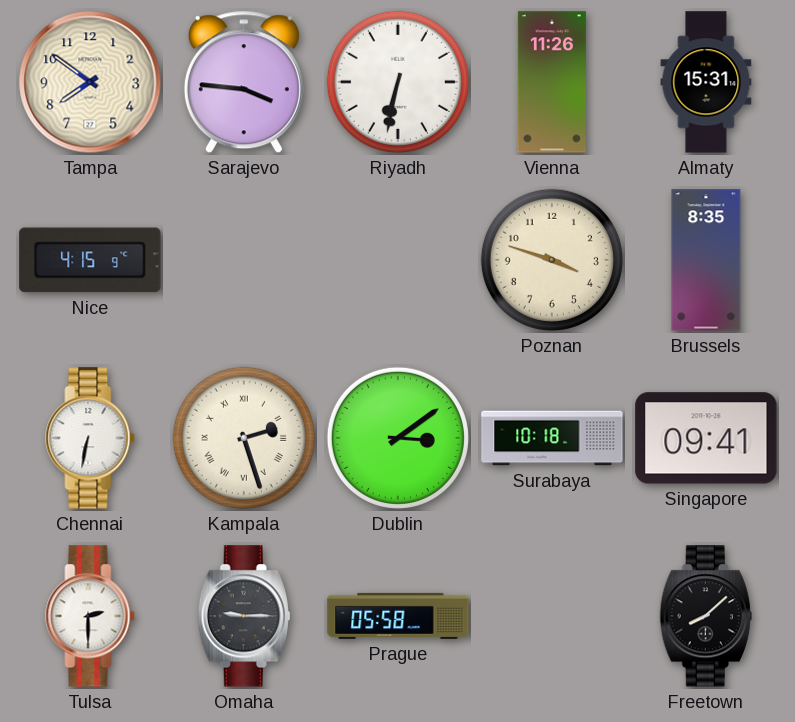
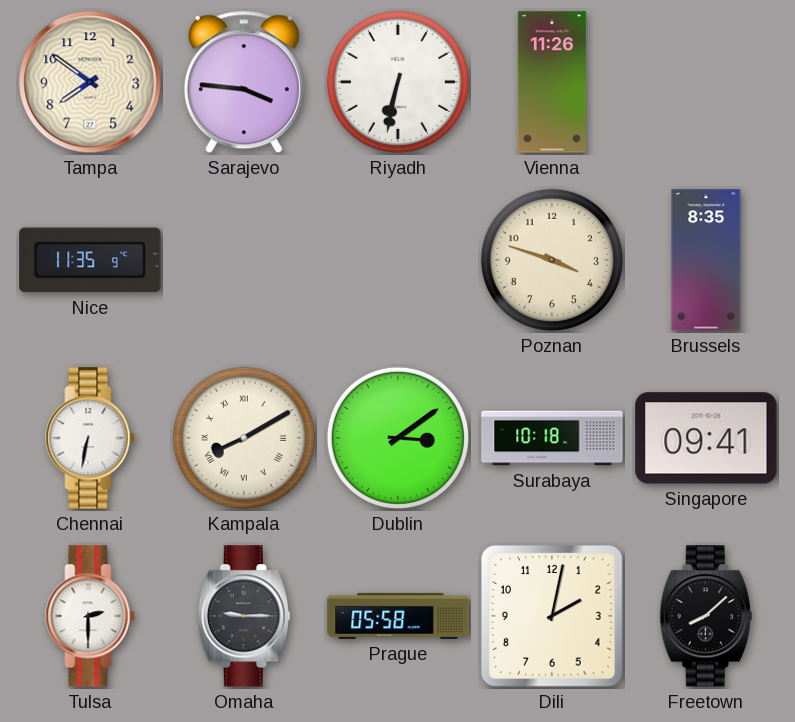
Almaty: 15:31 -> none
Nice: 4:15 -> 11:35
Kampala: 2:27 -> 8:10
Dili: none -> 2:02
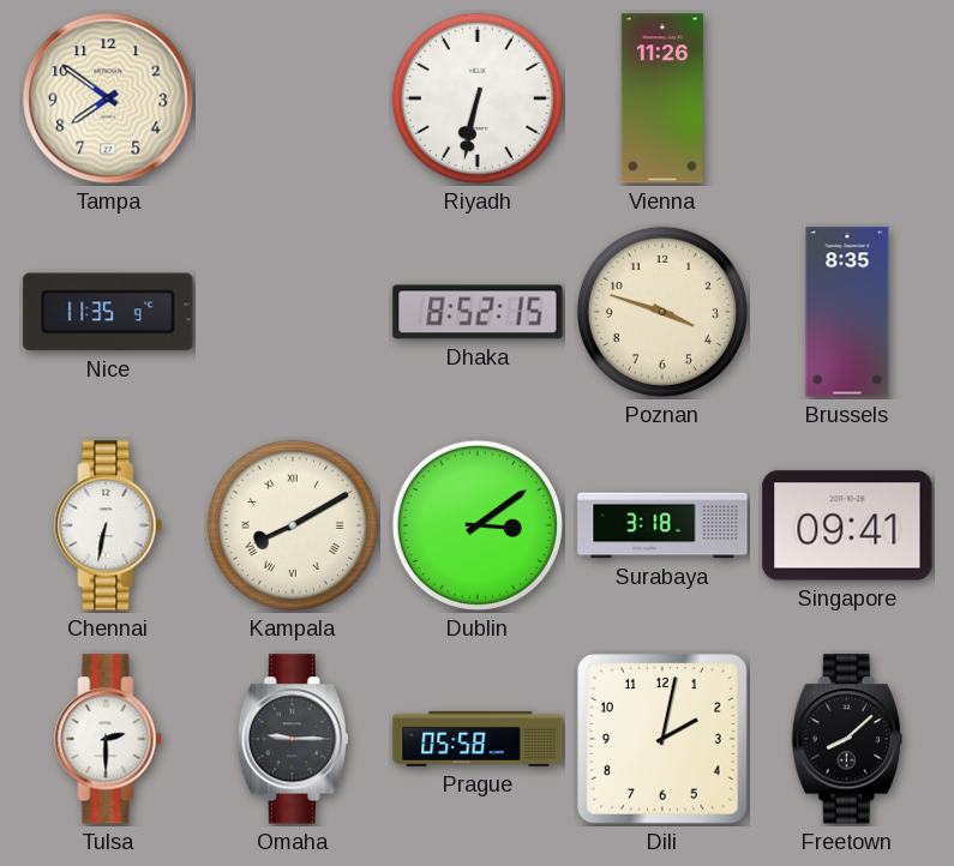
Sarajevo: 3:46 -> none
Dhaka: none -> 8:52
Surabaya: 10:18 -> 3:18
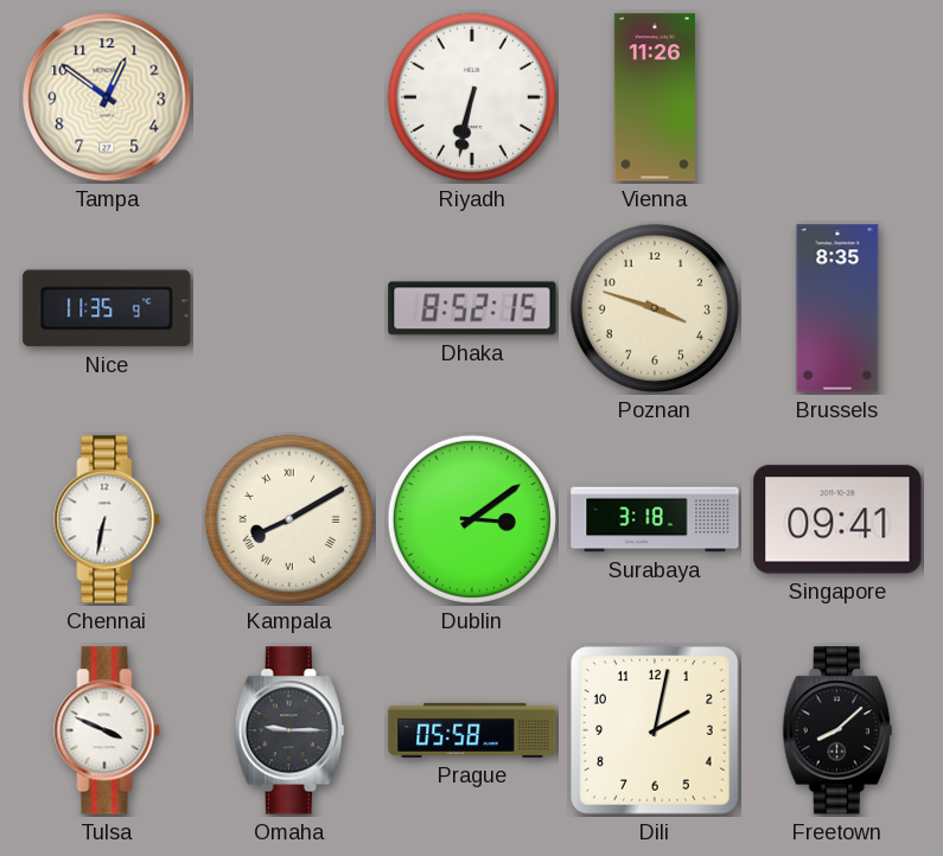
Tampa: 7:51 -> 12:51
Tulsa: 2:30 -> 3:49
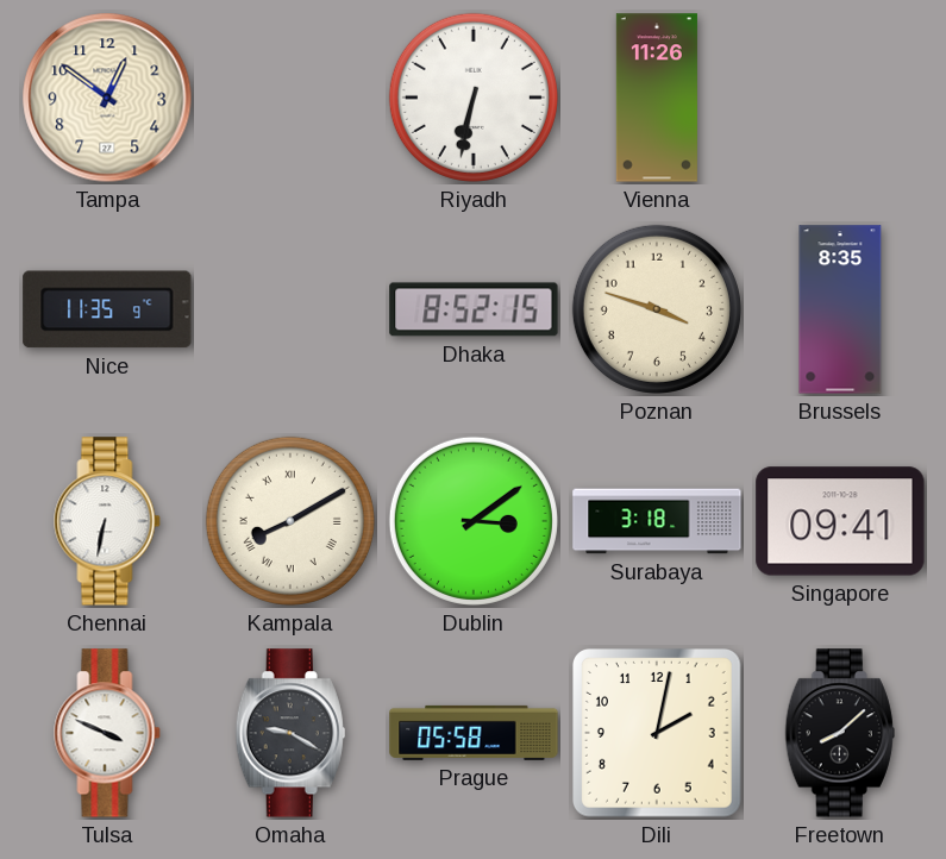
Omaha: 9:15 -> 9:20
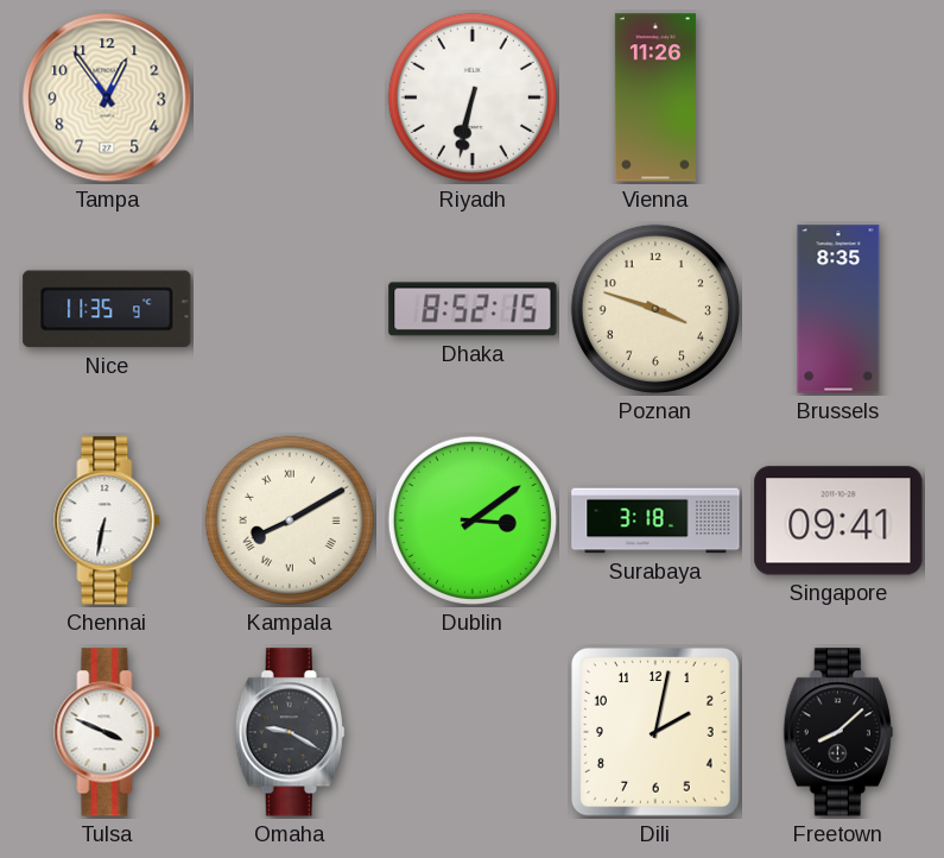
Tampa: 12:51 -> 12:54
Prague: 05:58 -> none
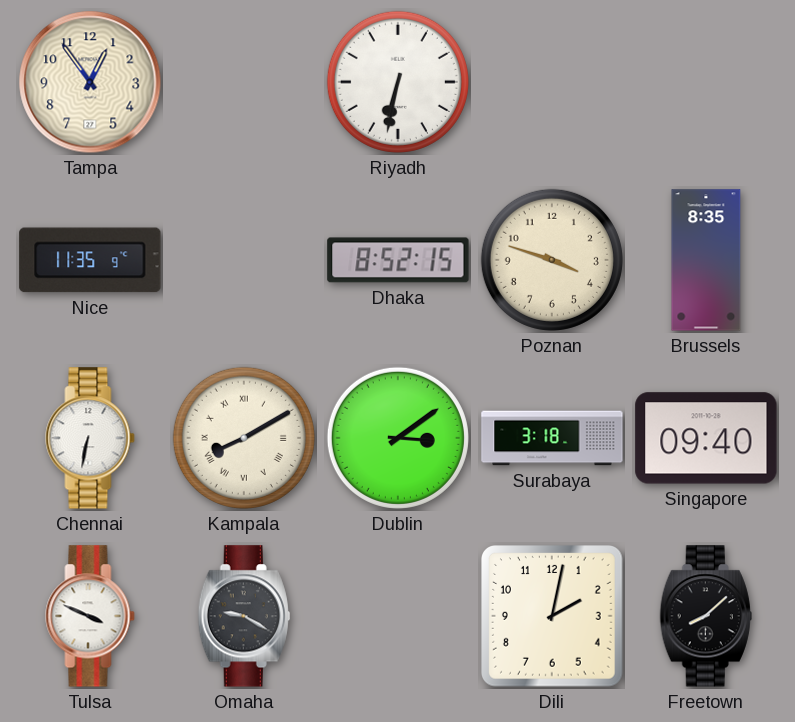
Vienna: 11:26 -> none
Singapore: 09:41 -> 09:40
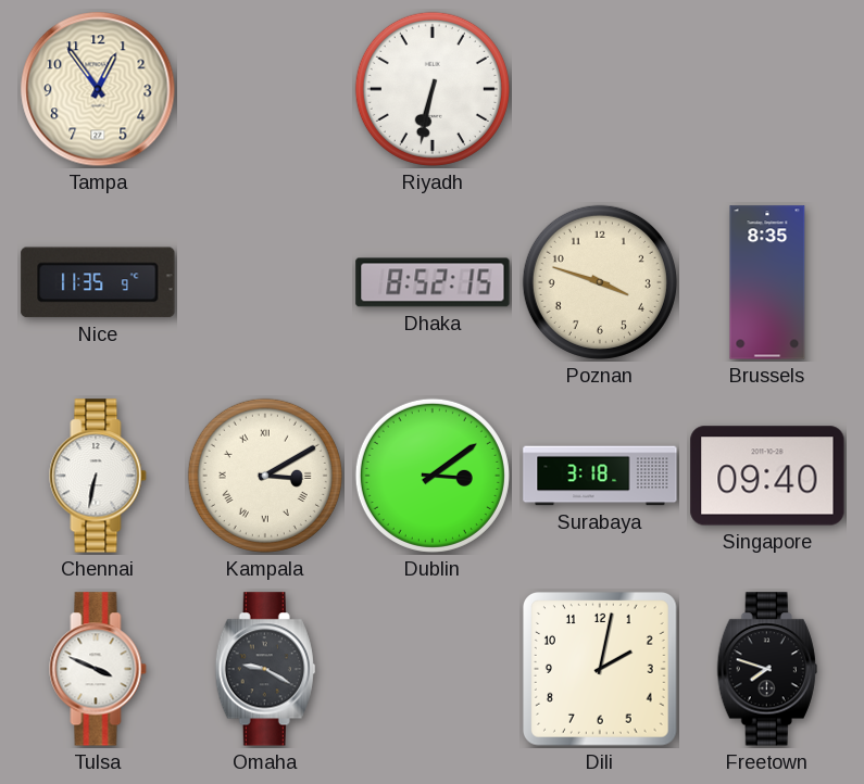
Kampala: 8:10 -> 3:10
Freetown: 8:08 -> 7:48
